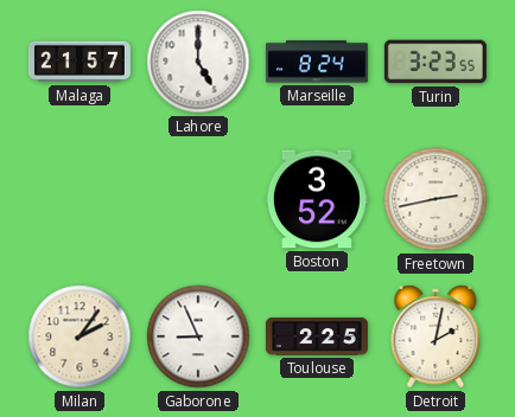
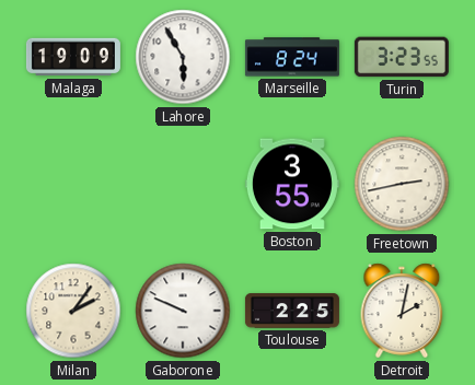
Malaga: 21:57 -> 19:09
Lahore: 5:00 -> 5:55
Boston: 3:52 -> 3:55
Gaborone: 8:56 -> 9:49
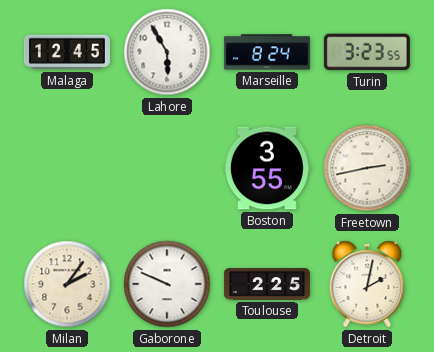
Malaga: 19:09 -> 12:45
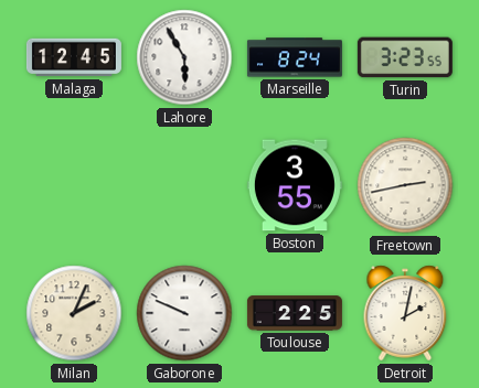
Milan: 2:06 -> 2:04
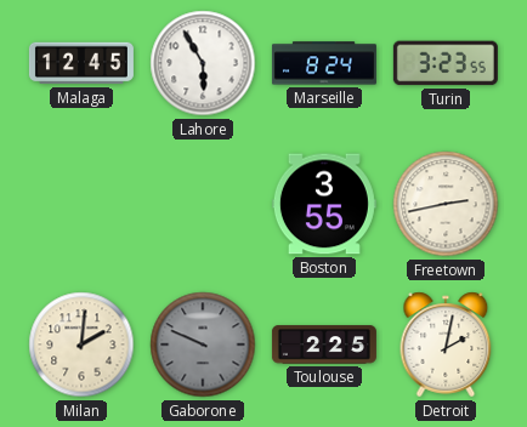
Milan: 2:04 -> 2:01
Gaborone dial: white -> grey
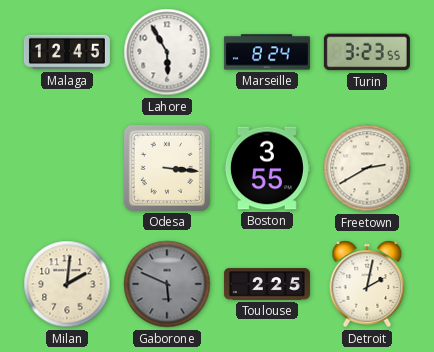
Odesa: none -> 3:16
Freetown: 2:43 -> 2:40
Gaborone: 9:49 -> 5:49
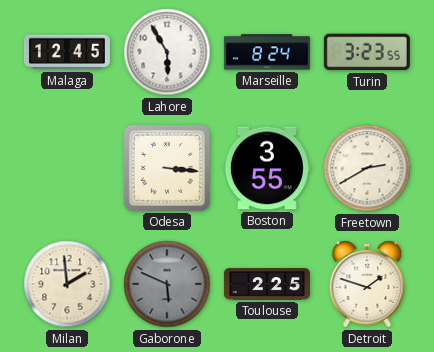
Milan: 2:01 -> 1:59
Detroit: 2:02 -> 1:48
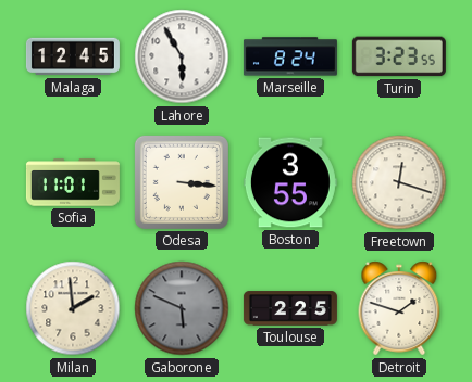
Sofia: none -> 11:01
Freetown: 2:40 -> 12:18
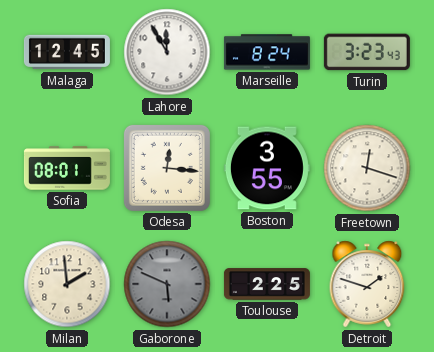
Lahore: 5:55 -> 11:55
Turin: 3:23:55 -> 3:23:43
Sofia: 11:01 -> 08:01
Odesa: 3:16 -> 12:16
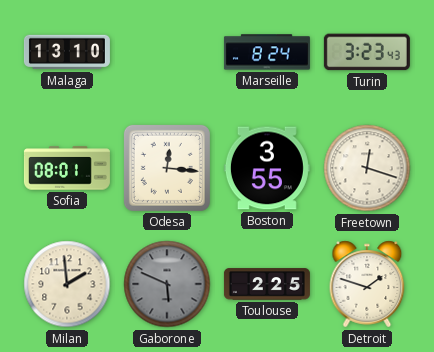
Malaga: 12:45 -> 13:10
Lahore: 11:55 -> none
